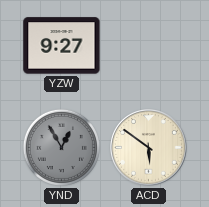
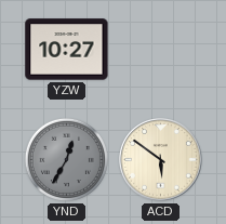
YZW: 9:27 -> 10:27
YND: 12:55 -> 12:35
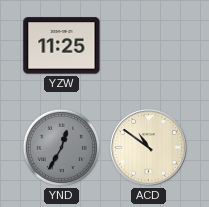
YZW: 10:27 -> 11:25
ACD: 5:51 -> 10:51
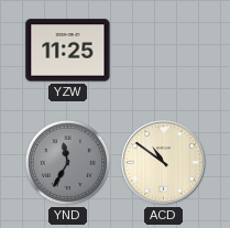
YND: 12:35 -> 11:35
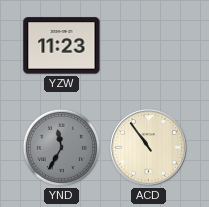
YZW: 11:25 -> 11:23
ACD: 10:51 -> 10:54
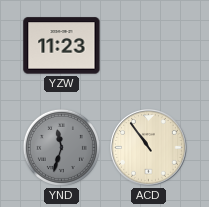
YND: 11:35 -> 11:33
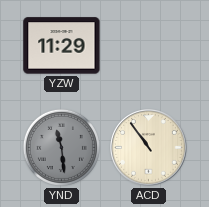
YZW: 11:23 -> 11:29
YND: 11:33 -> 11:29
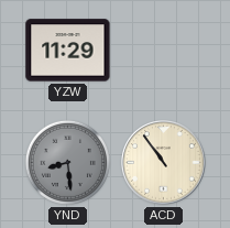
YND: 11:29 -> 8:29
